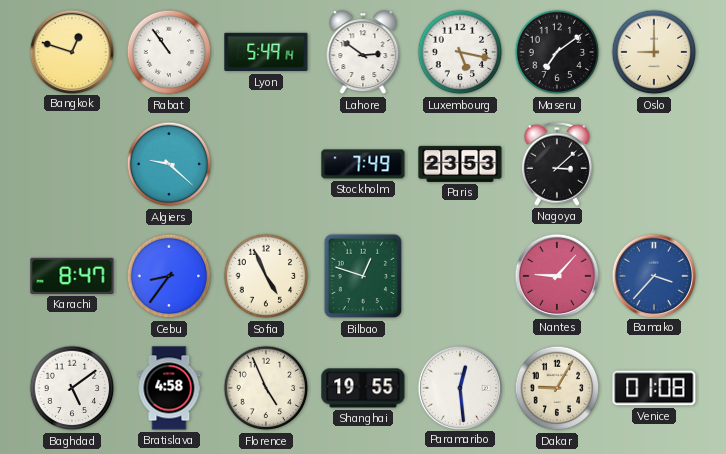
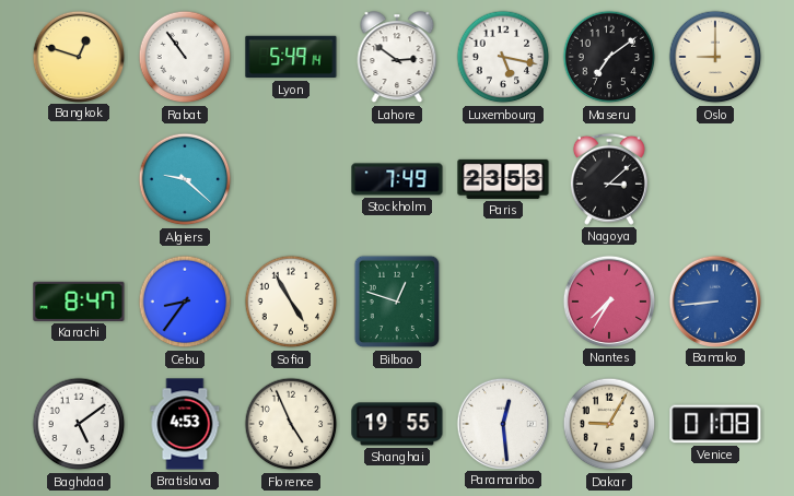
Sofia: 4:56 -> 4:55
Nantes: 9:07 -> 7:35
Bamako: 3:37 -> 8:44
Bratislava: 4:58 -> 4:53
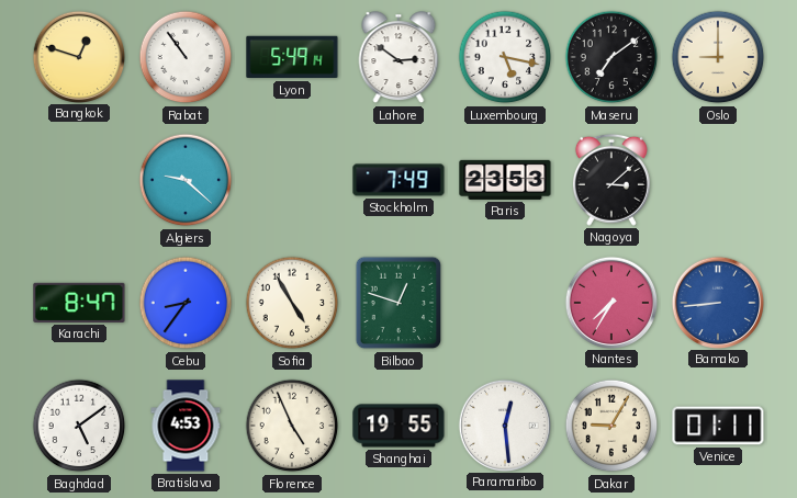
Venice: 01:08 -> 01:11
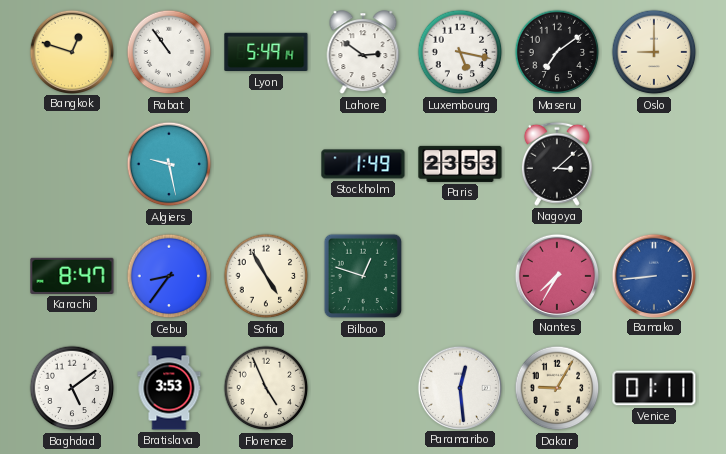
Algiers: 9:22 -> 9:28
Stockholm: 7:49 -> 1:49
Bratislava: 4:53 -> 3:53
Shanghai: 19:55 -> none
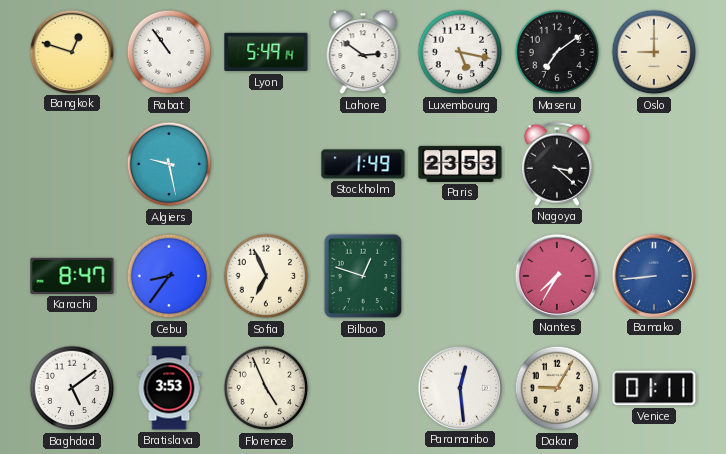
Nagoya: 3:08 -> 3:22
Sofia: 4:55 -> 6:56
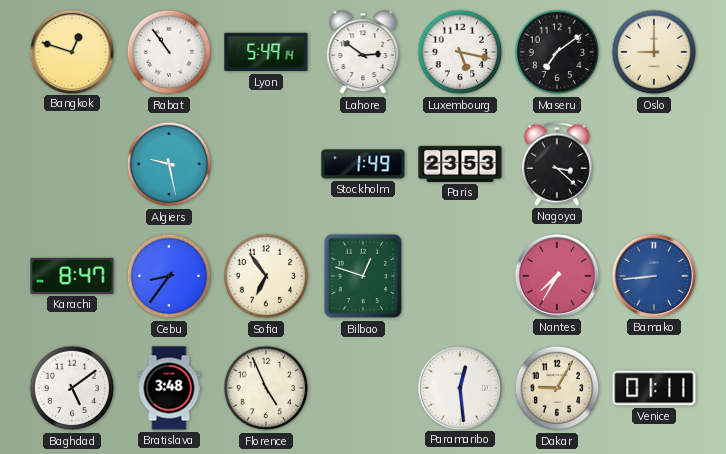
Sofia: 6:56 -> 6:54
Bratislava: 3:53 -> 3:48
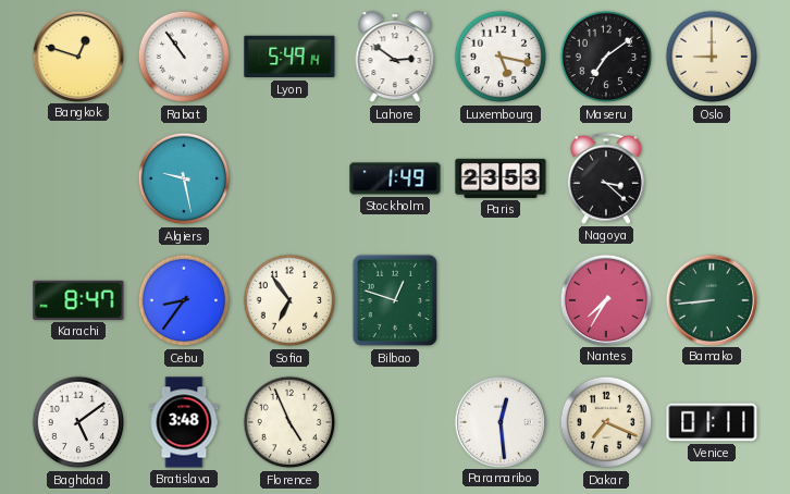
Bamako dial: blue -> green
Dakar: 9:05 -> 7:19
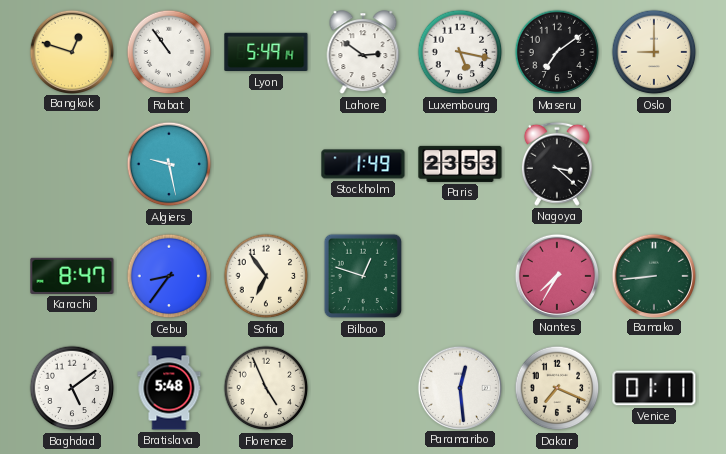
Bratislava: 3:48 -> 5:48
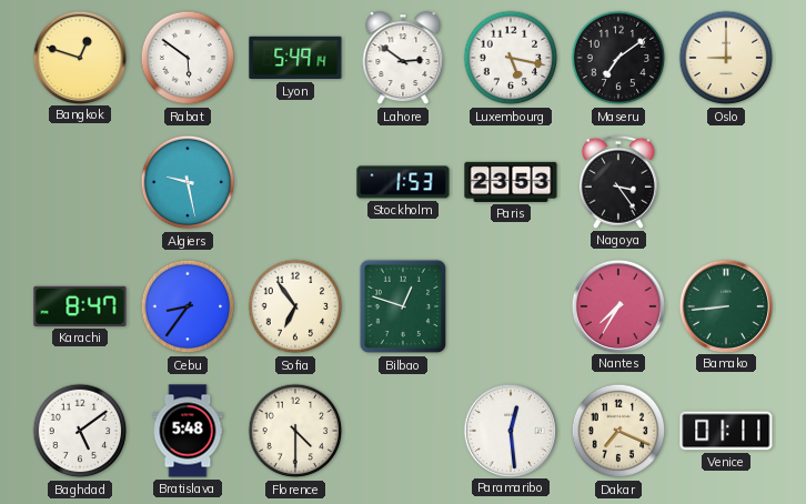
Rabat: 10:54 -> 5:51
Stockholm: 1:49 -> 1:53
Nagoya: 3:22 -> 3:24
Florence: 4:56 -> 4:30
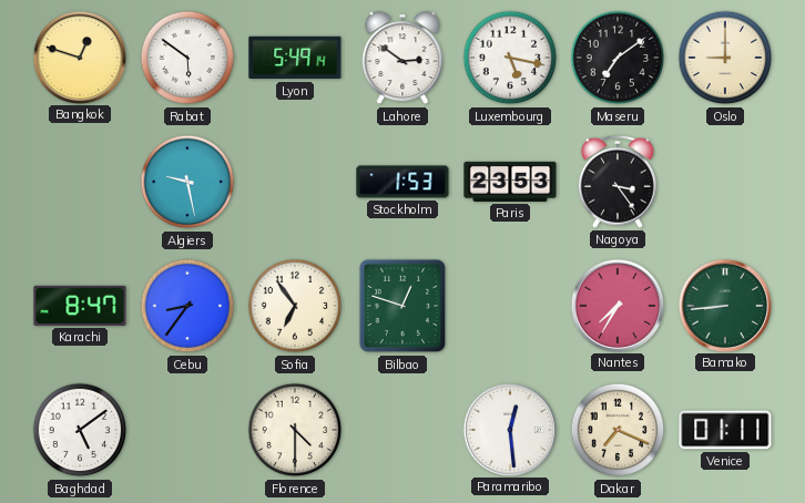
Bratislava: 5:48 -> none
